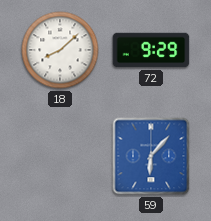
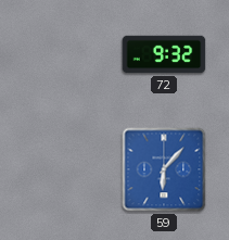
18: 8:08 -> none
72: 9:29 -> 9:32
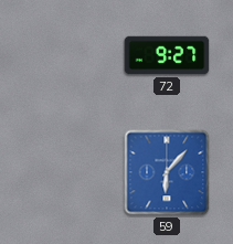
72: 9:32 -> 9:27
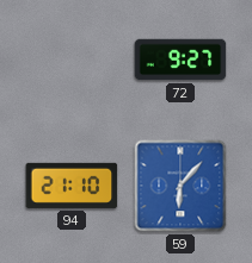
94: none -> 21:10
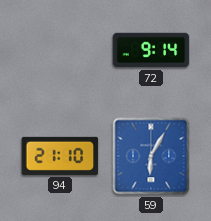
72: 9:27 -> 9:14
59: 6:07 -> 6:05
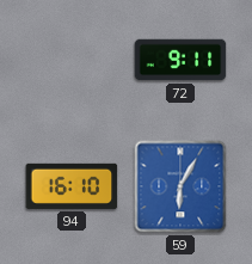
72: 9:14 -> 9:11
94: 21:10 -> 16:10
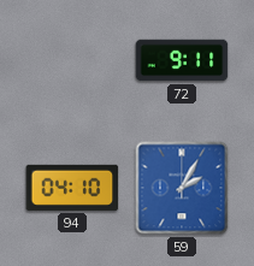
94: 16:10 -> 04:10
59: 6:05 -> 2:05
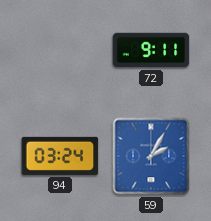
94: 04:10 -> 03:24
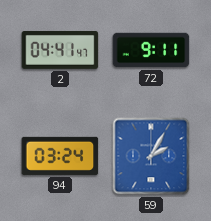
2: none -> 04:41
